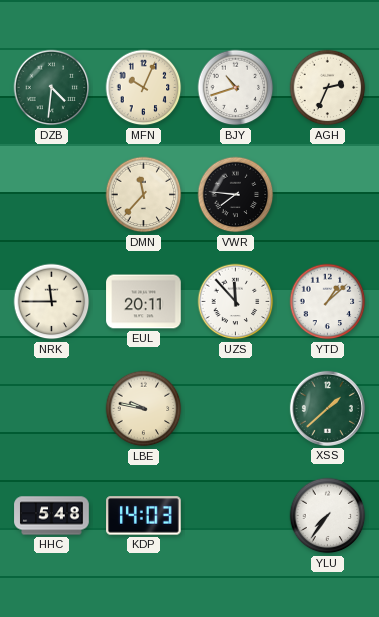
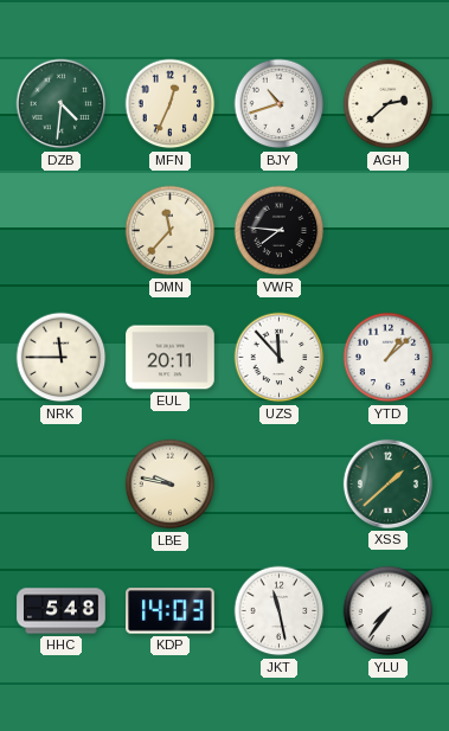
MFN: 10:04 -> 12:34
AGH: 2:34 -> 2:38
JKT: none -> 11:28
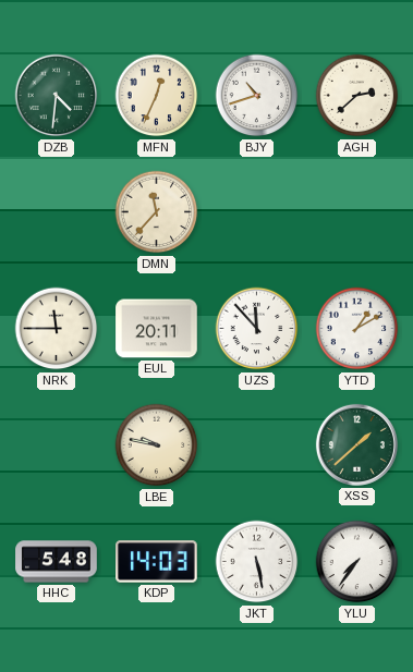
VWR: 7:46 -> none
YTD: 1:08 -> 1:10
JKT: 11:28 -> 5:28
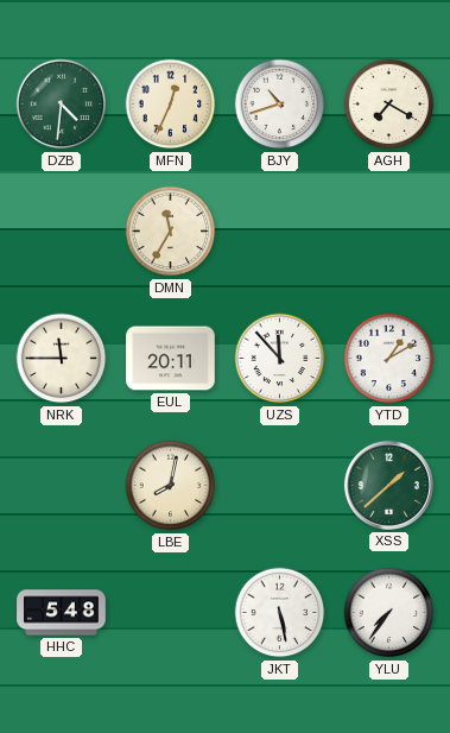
AGH: 2:38 -> 7:20
DMN: 11:37 -> 11:35
LBE: 9:47 -> 8:02
KDP: 14:03 -> none
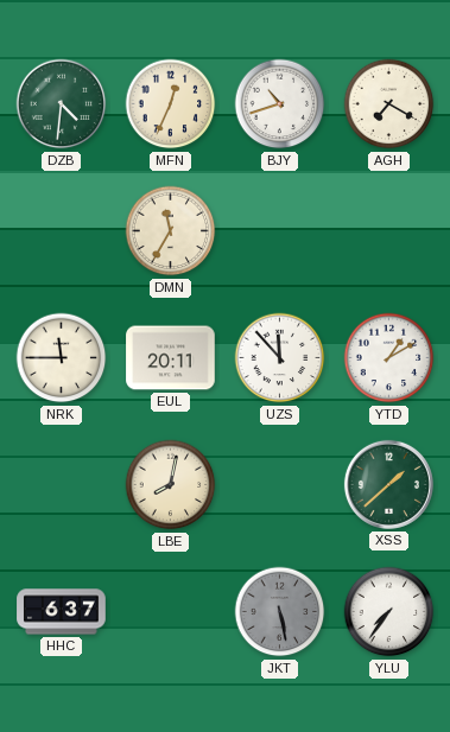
HHC: 5:48 -> 6:37
JKT dial: white -> grey
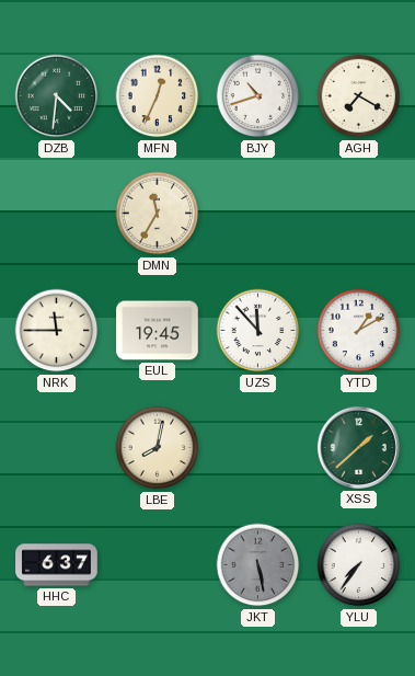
EUL: 20:11 -> 19:45
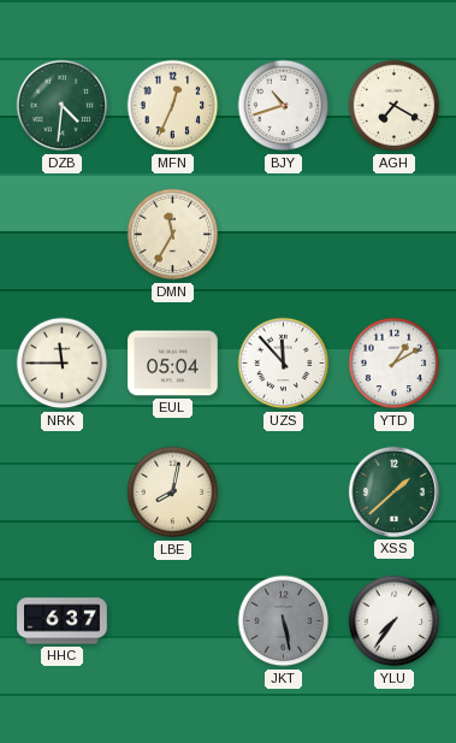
EUL: 19:45 -> 05:04
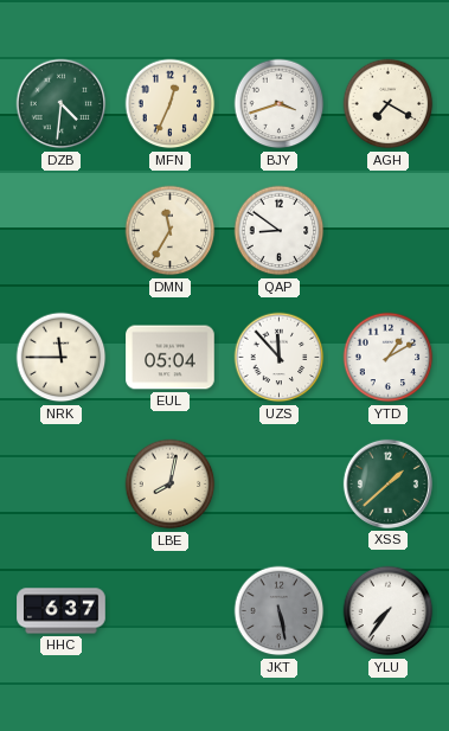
BJY: 10:42 -> 3:42
QAP: none -> 8:51
